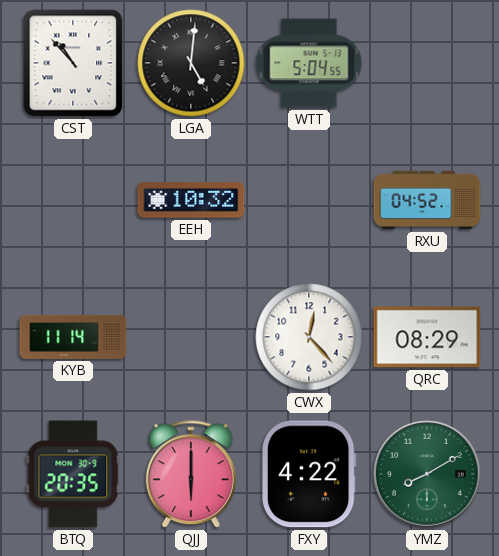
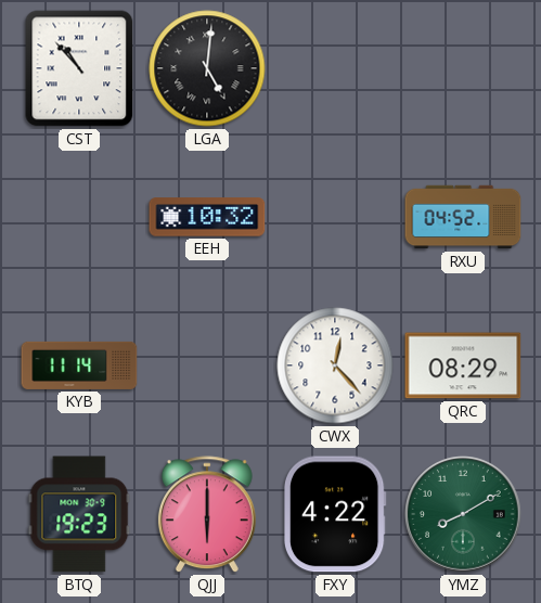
WTT: 5:04 -> none
BTQ: 20:35 -> 19:23
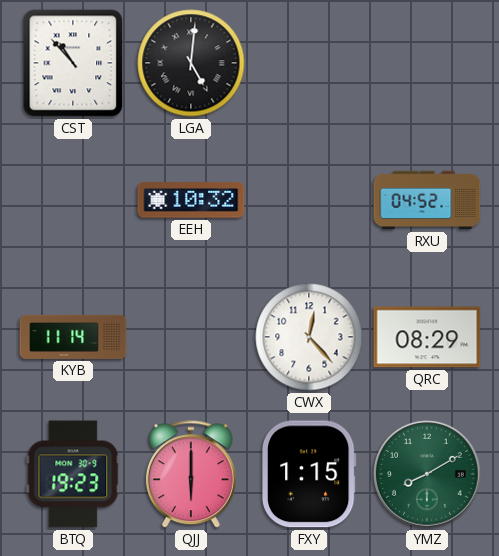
FXY: 4:22 -> 1:15
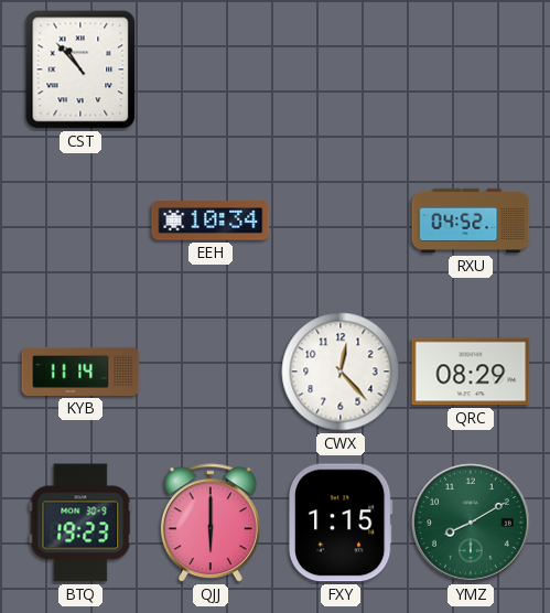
LGA: 5:01 -> none
EEH: 10:32 -> 10:34
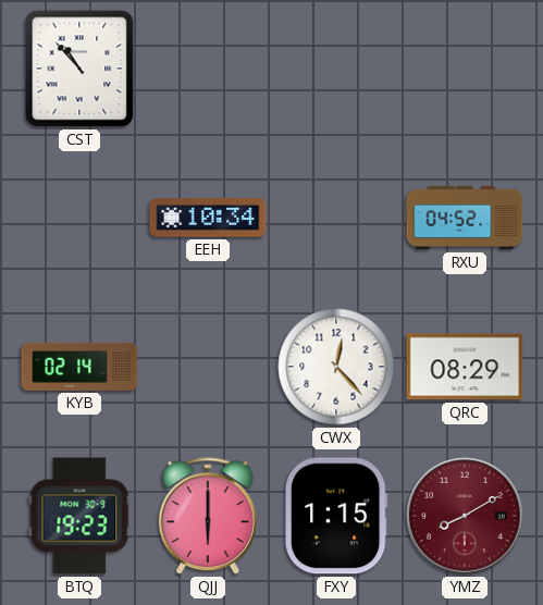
KYB: 11:14 -> 02:14
YMZ dial: green -> burgundy
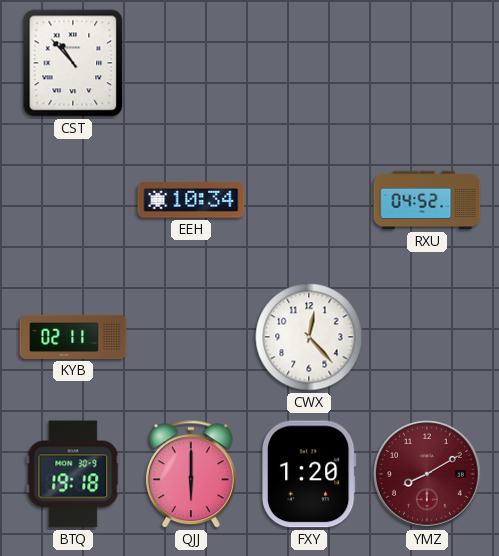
KYB: 02:14 -> 02:11
QRC: 08:29 -> none
BTQ: 19:23 -> 19:18
FXY: 1:15 -> 1:20
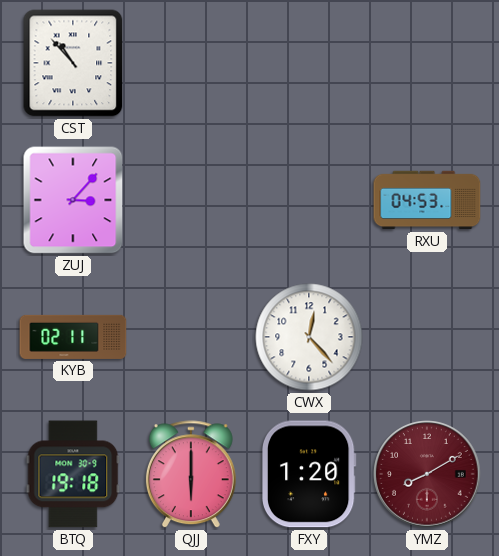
ZUJ: none -> 3:07
EEH: 10:34 -> none
RXU: 04:52 -> 04:53
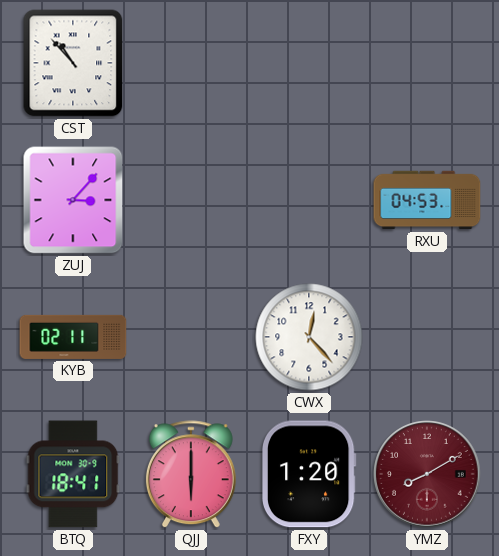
BTQ: 19:18 -> 18:41
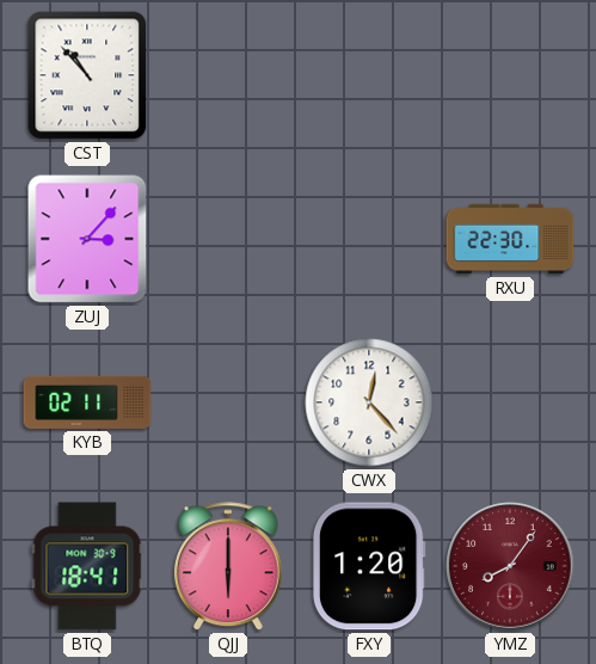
RXU: 04:53 -> 22:30
YMZ: 8:10 -> 8:06
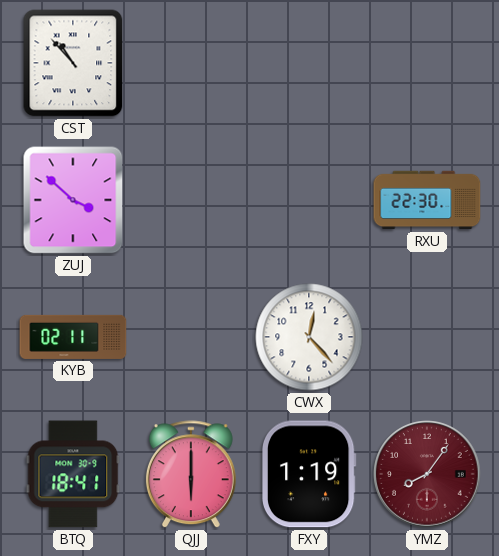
ZUJ: 3:07 -> 3:52
FXY: 1:20 -> 1:19
